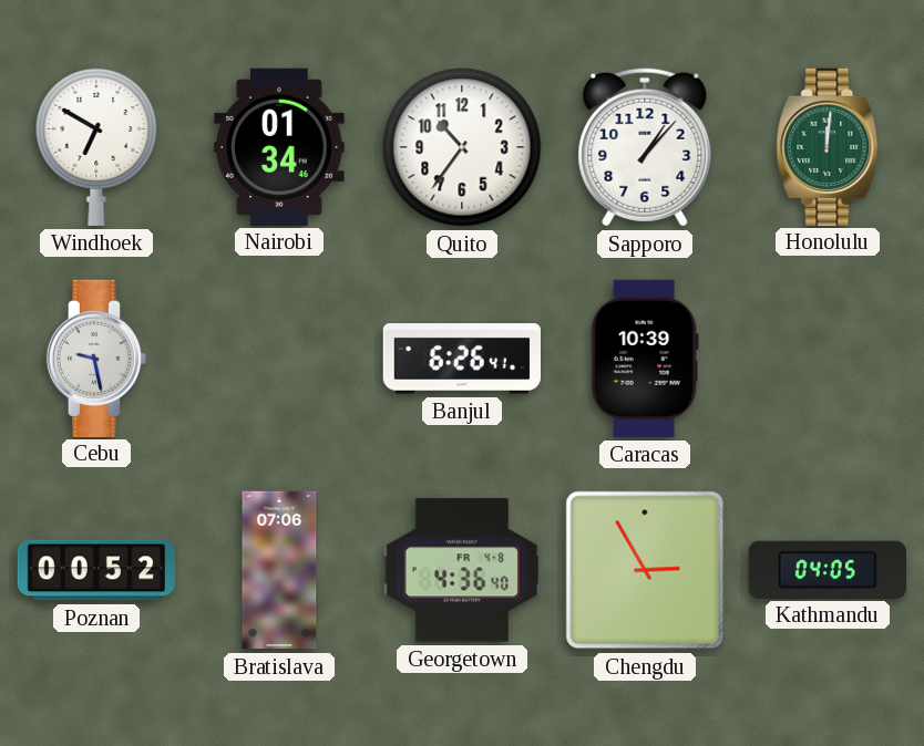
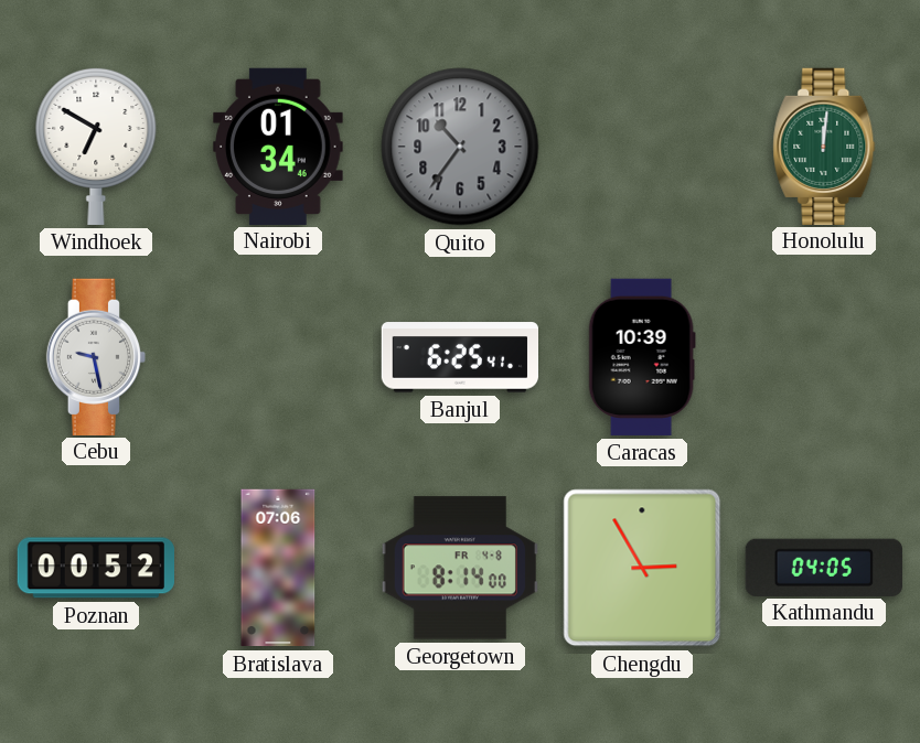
Quito dial: white -> grey
Sapporo: 1:07 -> none
Banjul: 6:26 -> 6:25
Georgetown: 4:36 -> 8:14
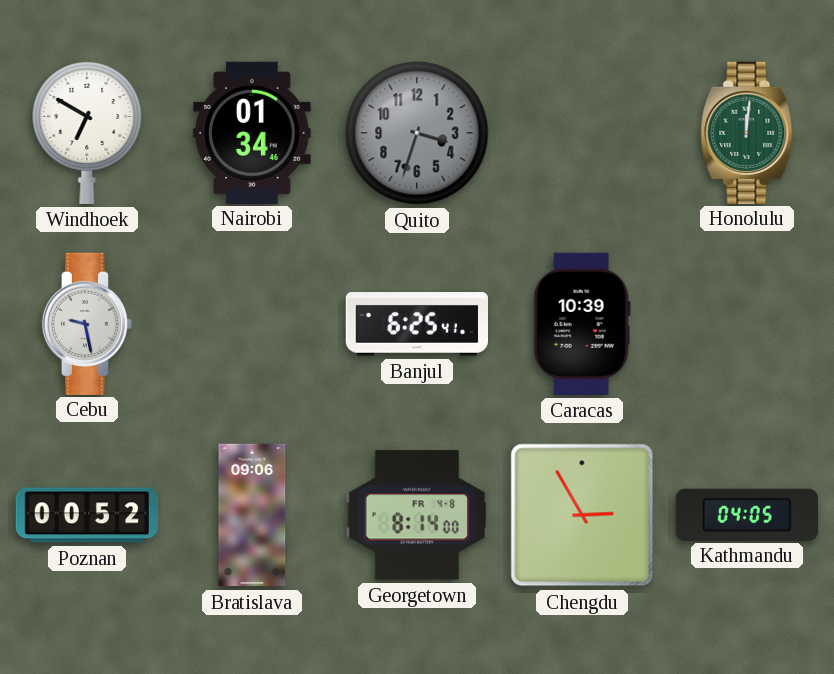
Quito: 10:36 -> 3:33
Bratislava: 07:06 -> 09:06
